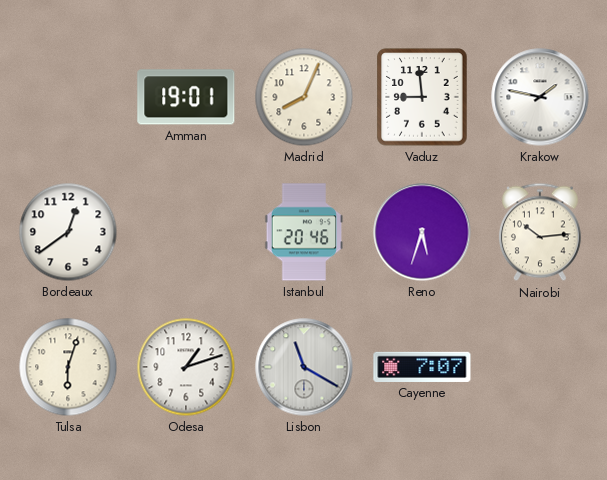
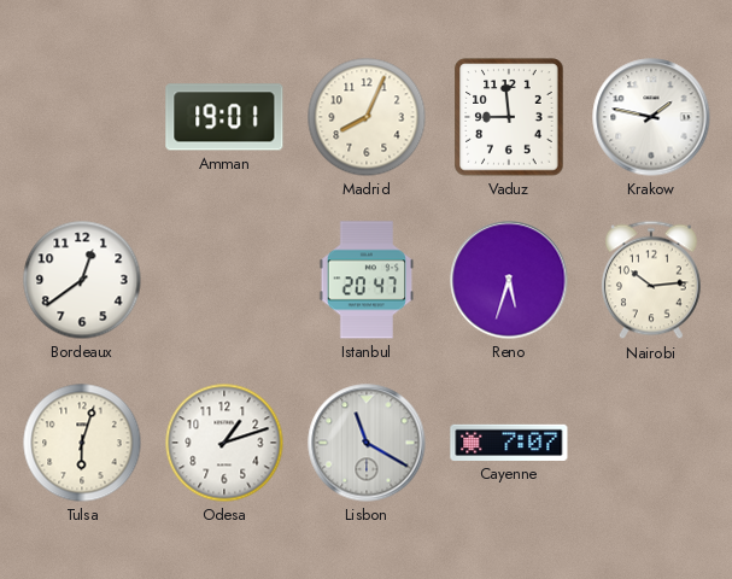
Istanbul: 20:46 -> 20:47
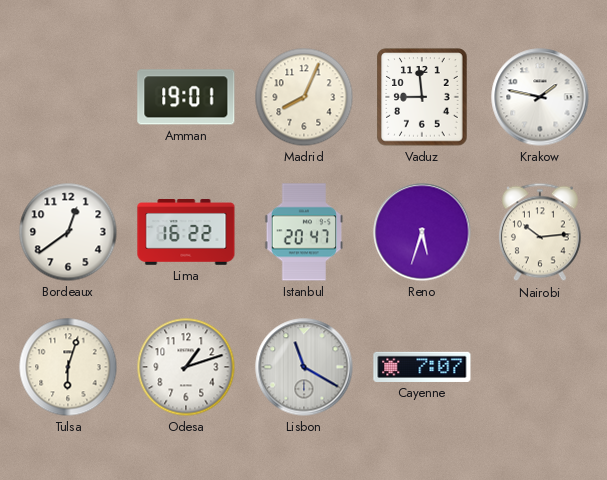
Lima: none -> 16:22
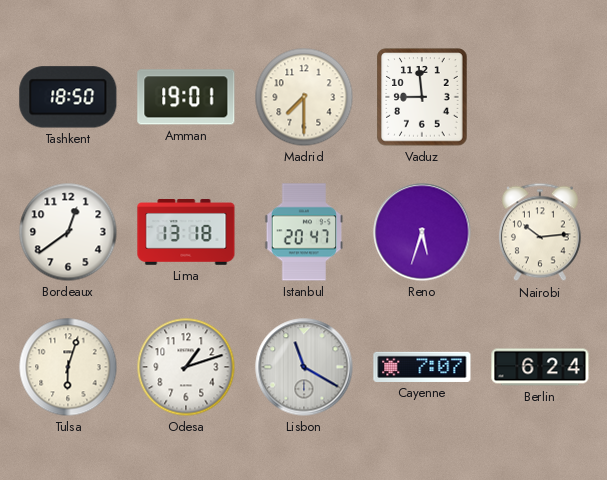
Tashkent: none -> 18:50
Madrid: 8:04 -> 7:30
Krakow: 1:47 -> none
Lima: 16:22 -> 13:18
Berlin: none -> 6:24
